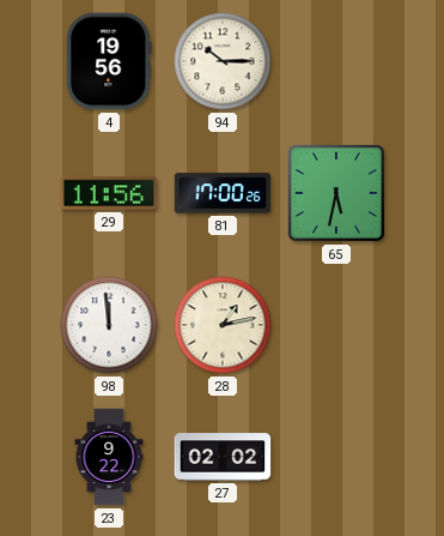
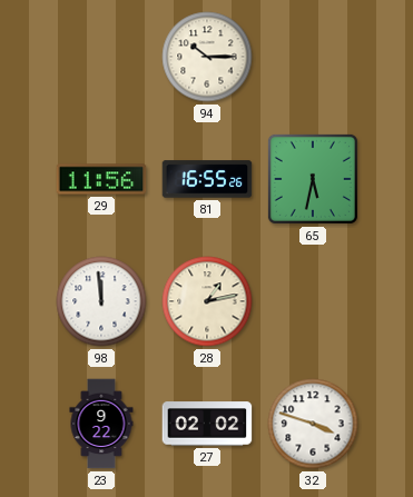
4: 19:56 -> none
81: 17:00 -> 16:55
32: none -> 3:48
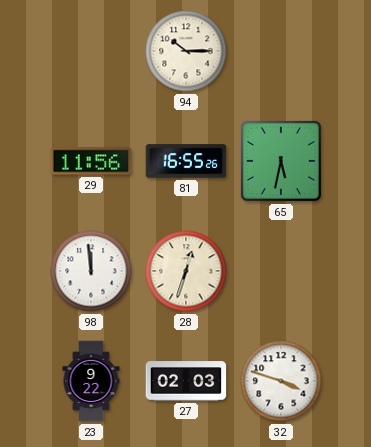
28: 1:13 -> 12:33
27: 02:02 -> 02:03
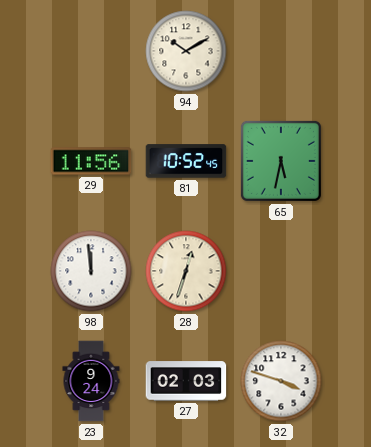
94: 10:15 -> 10:10
81: 16:55 -> 10:52
23: 9:22 -> 9:24
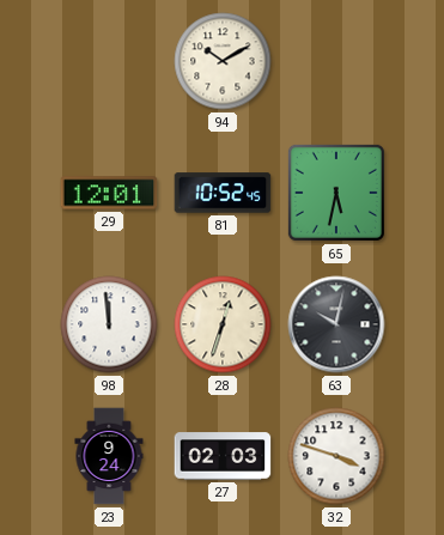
29: 11:56 -> 12:01
63: none -> 10:02
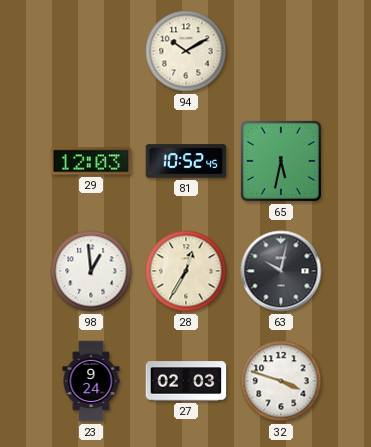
29: 12:01 -> 12:03
98: 11:59 -> 12:59
28: 12:33 -> 12:35
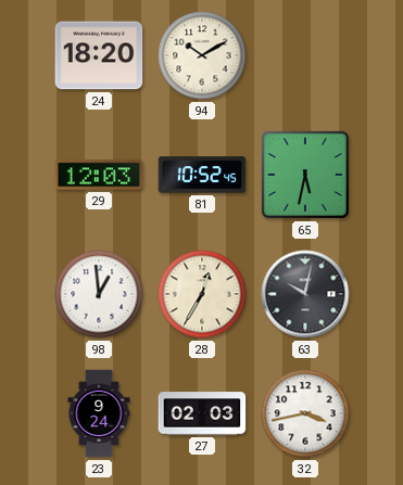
24: none -> 18:20
32: 3:48 -> 3:43
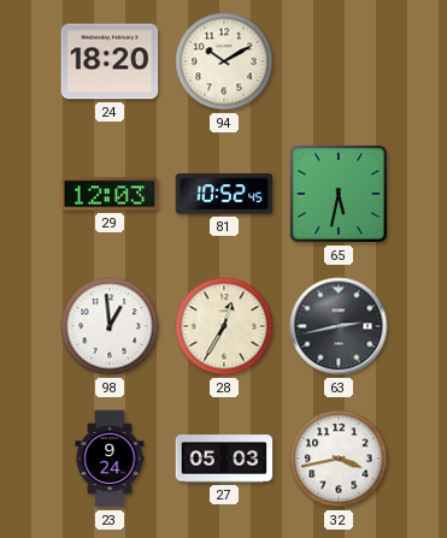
63: 10:02 -> 2:43
27: 02:03 -> 05:03
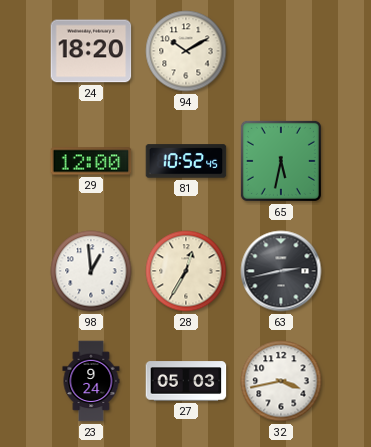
29: 12:03 -> 12:00
